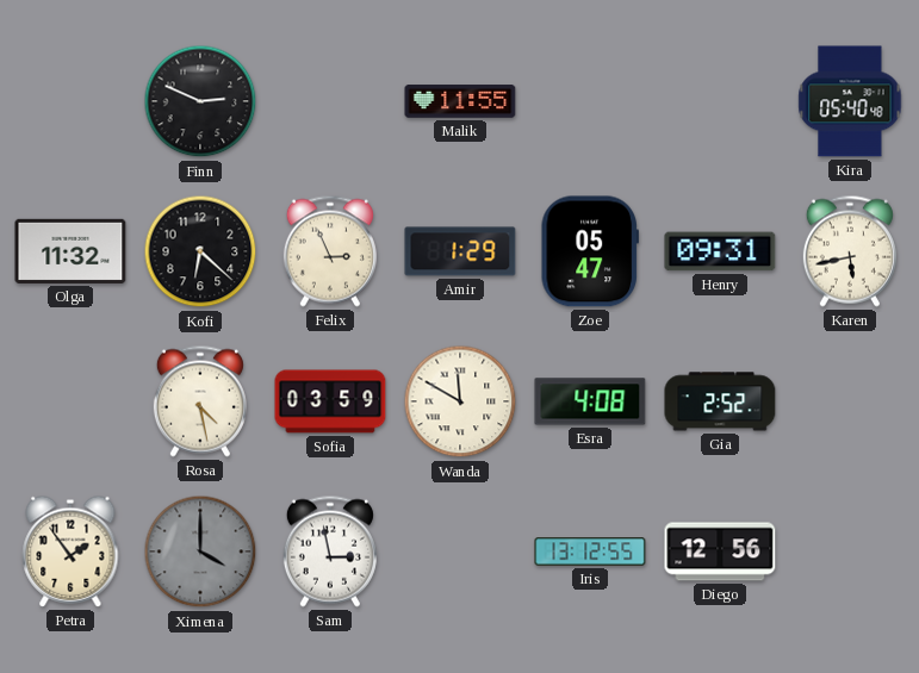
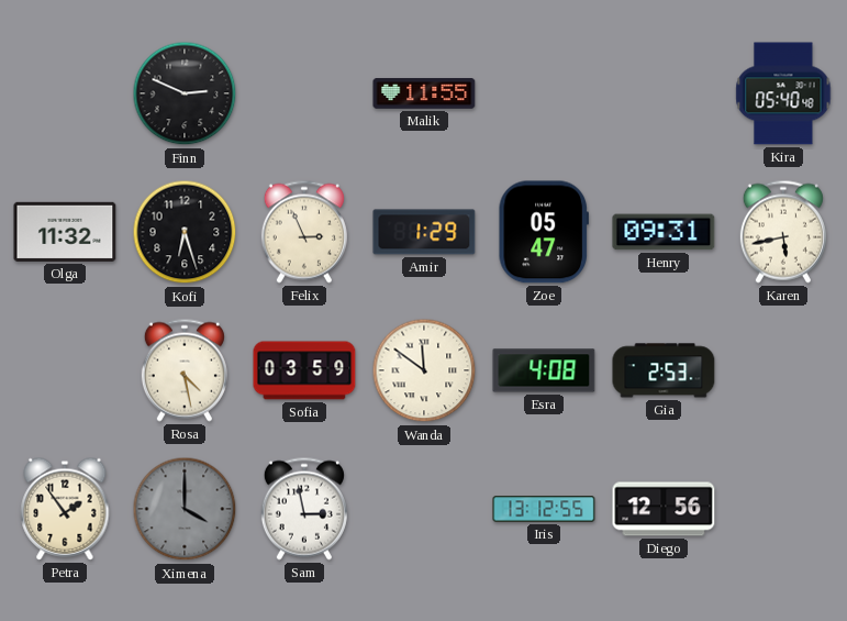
Kofi: 6:22 -> 6:27
Wanda: 11:50 -> 11:51
Gia: 2:52 -> 2:53
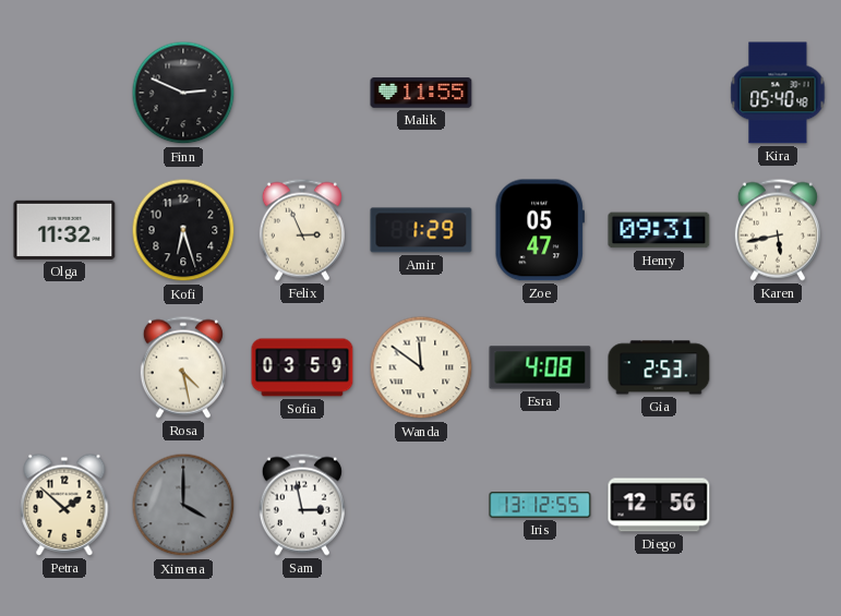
Petra: 1:54 -> 1:52
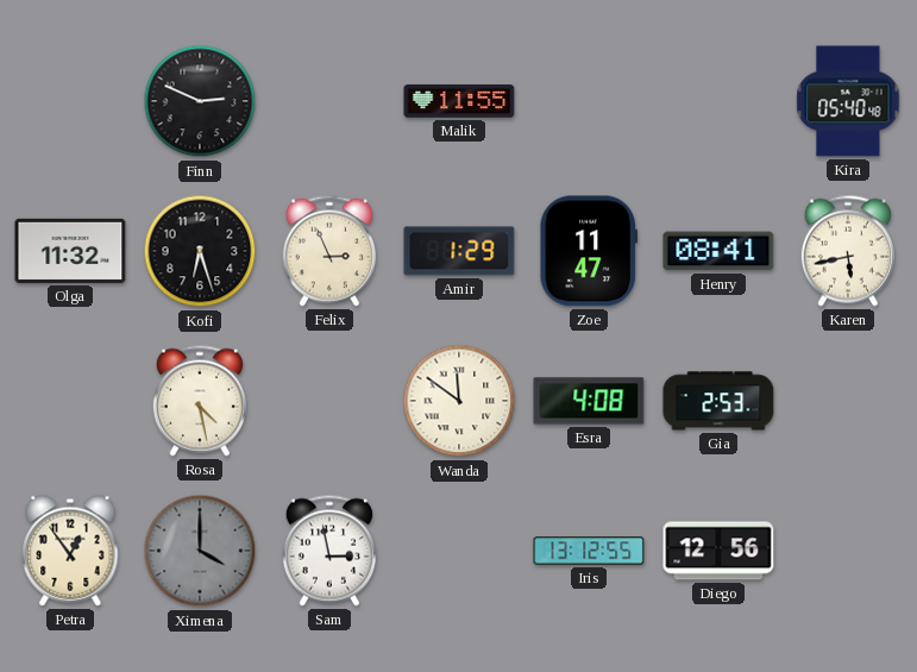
Zoe: 05:47 -> 11:47
Henry: 09:31 -> 08:41
Sofia: 03:59 -> none
Petra: 1:52 -> 12:54
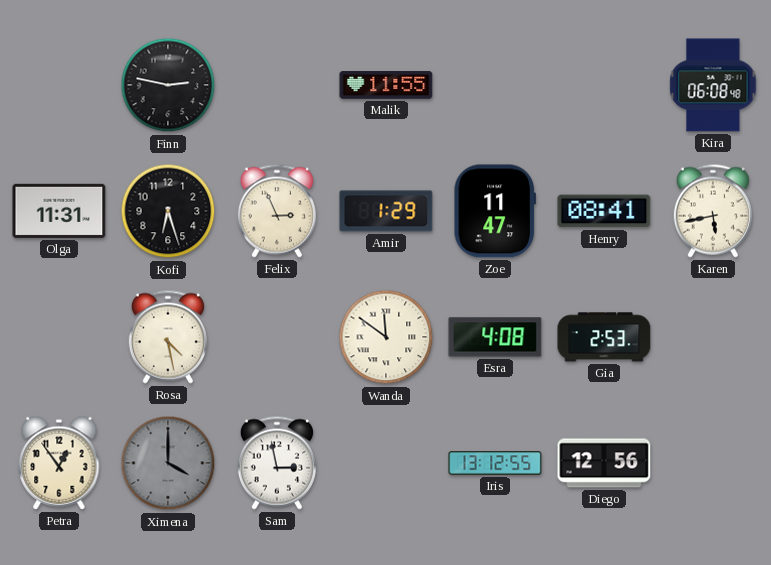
Finn: 2:49 -> 2:47
Kira: 05:40 -> 06:08
Olga: 11:32 -> 11:31
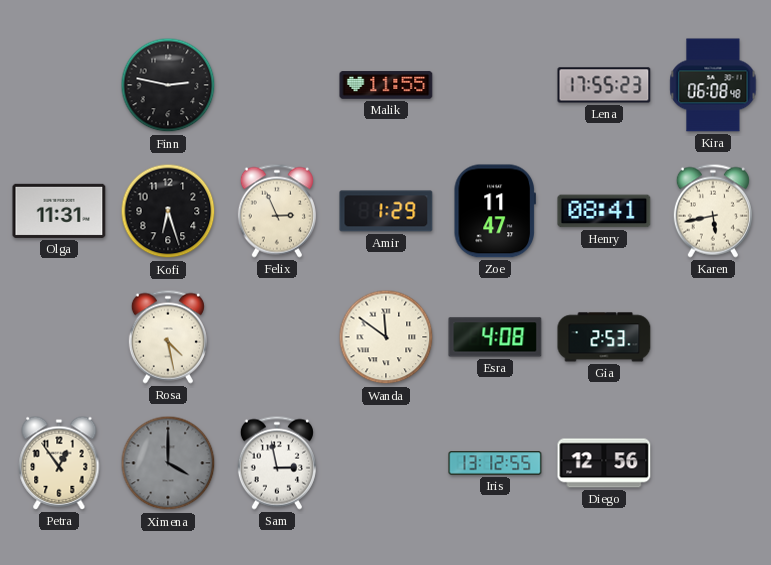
Lena: none -> 17:55
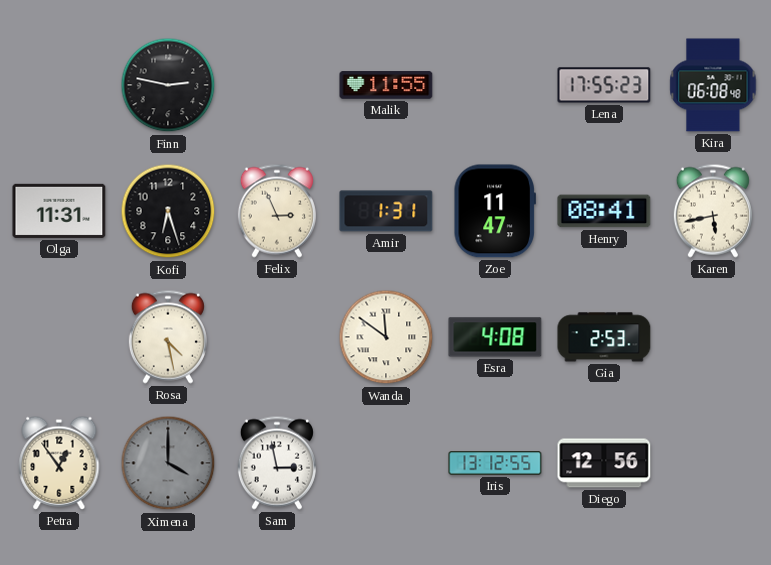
Amir: 1:29 -> 1:31
